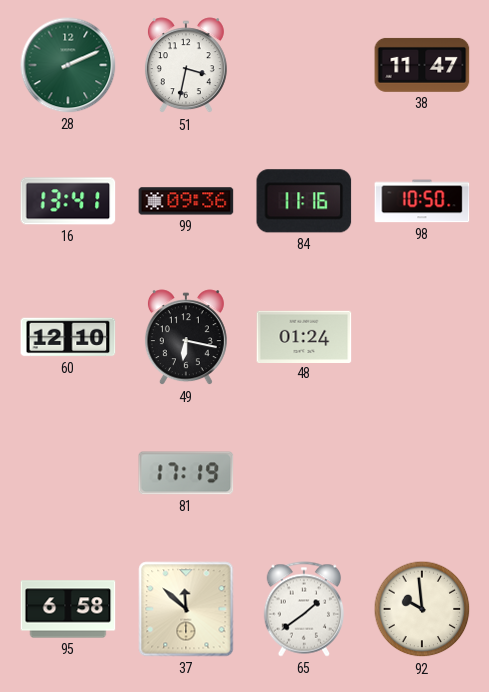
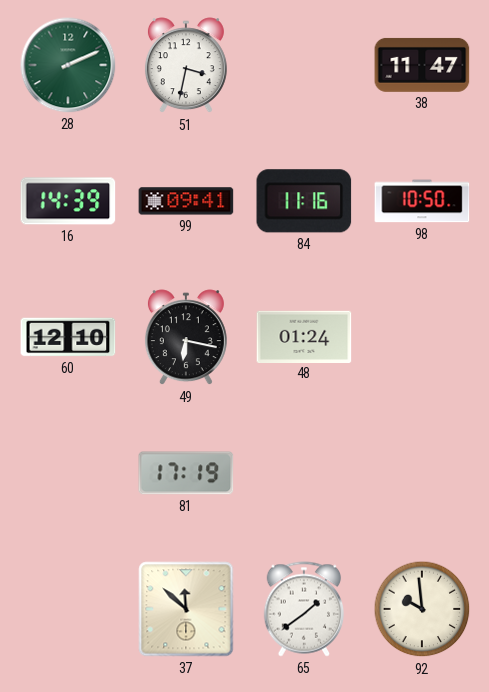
16: 13:41 -> 14:39
99: 09:36 -> 09:41
95: 6:58 -> none
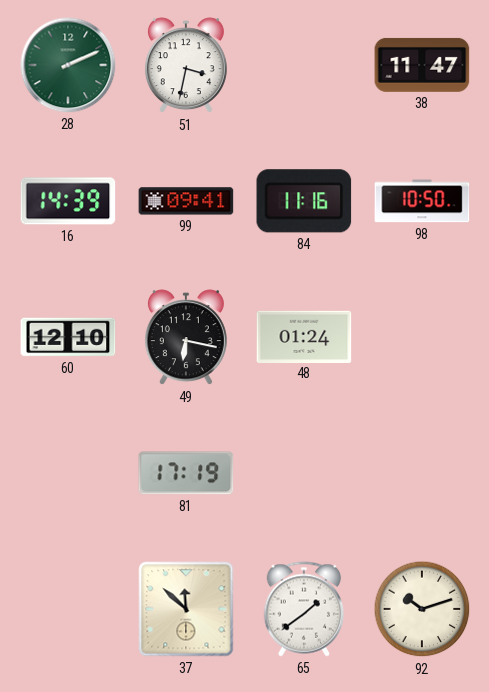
92: 9:59 -> 10:12
